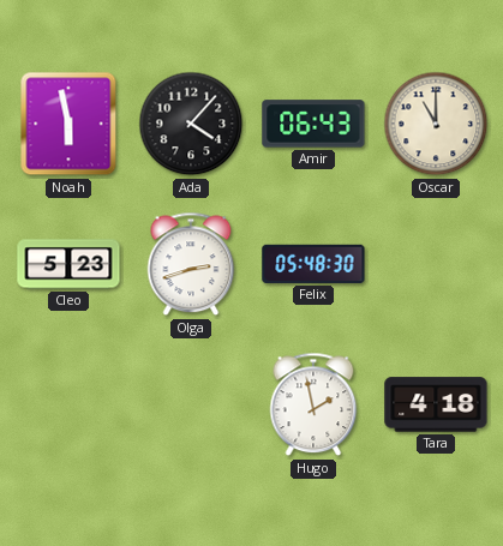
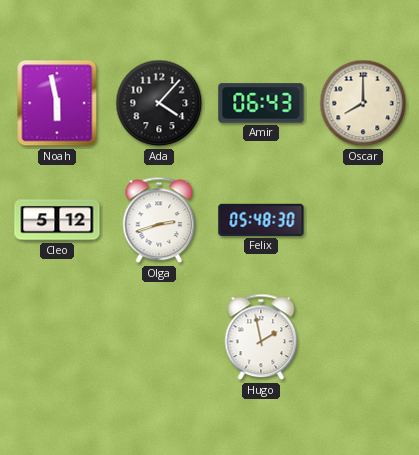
Oscar: 11:00 -> 8:00
Cleo: 5:23 -> 5:12
Tara: 4:18 -> none
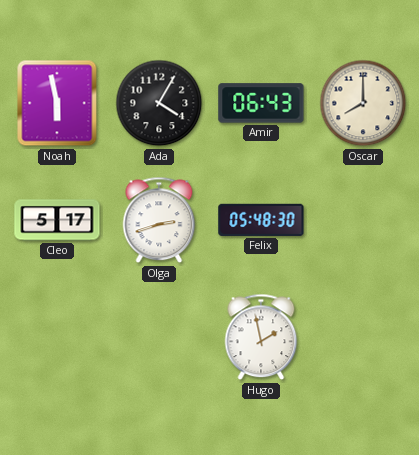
Ada: 4:07 -> 4:05
Cleo: 5:12 -> 5:17
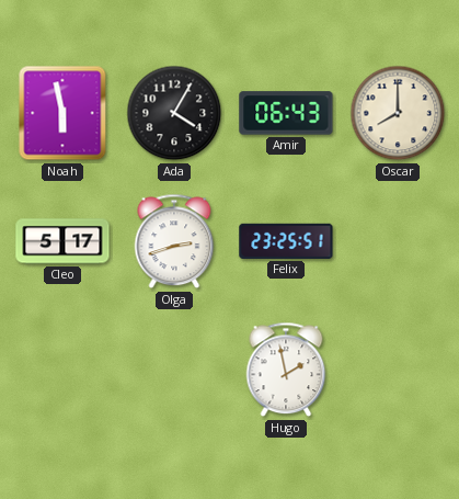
Felix: 05:48 -> 23:25
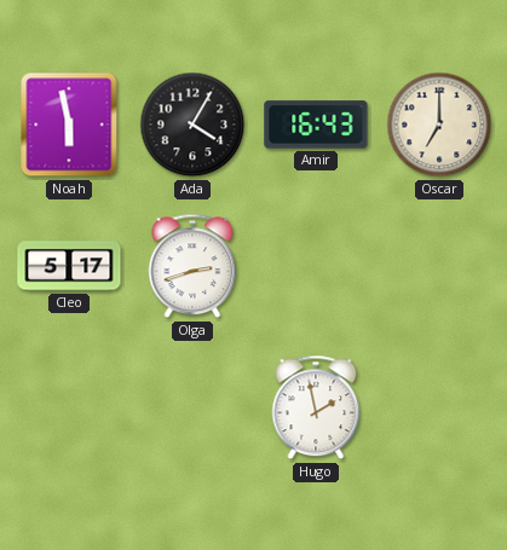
Amir: 06:43 -> 16:43
Oscar: 8:00 -> 7:00
Felix: 23:25 -> none
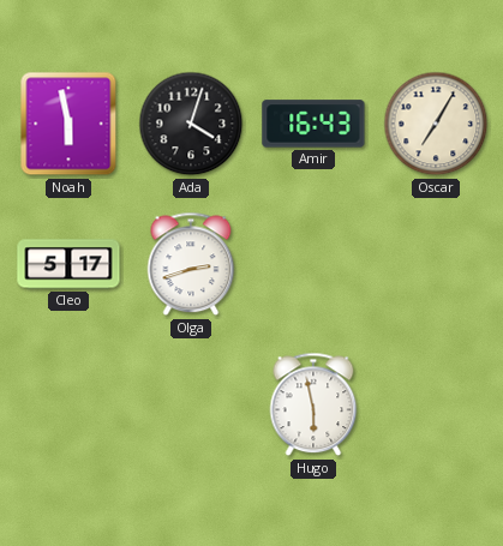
Ada: 4:05 -> 4:03
Oscar: 7:00 -> 7:05
Hugo: 1:58 -> 5:58
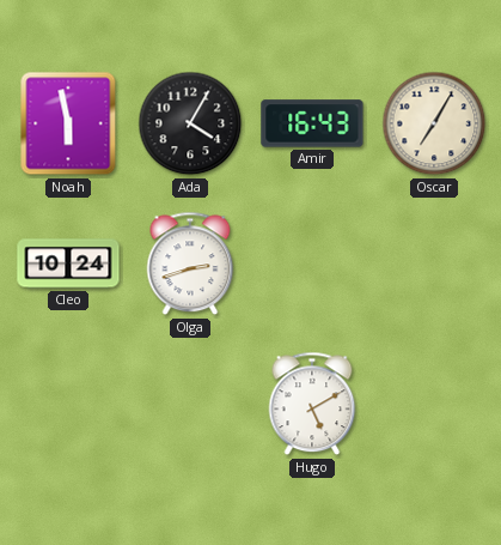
Ada: 4:03 -> 4:05
Cleo: 5:17 -> 10:24
Hugo: 5:58 -> 5:10
